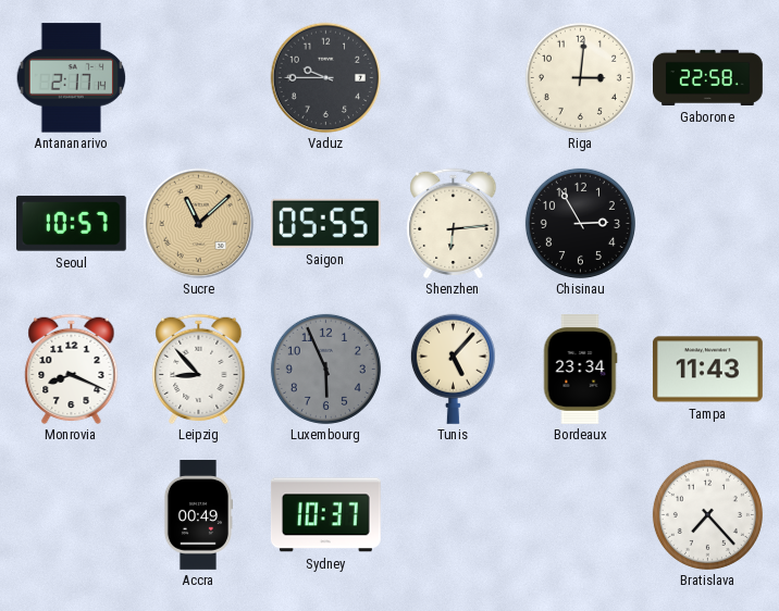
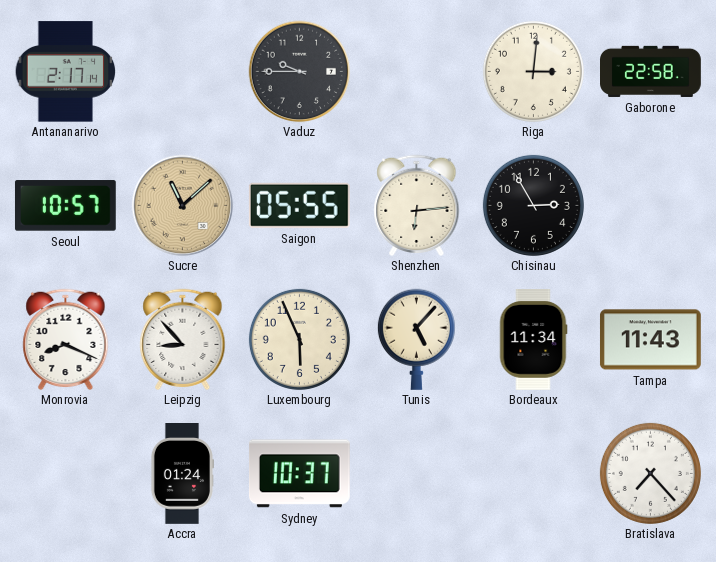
Luxembourg dial: grey -> cream
Bordeaux: 23:34 -> 11:34
Accra: 00:49 -> 01:24
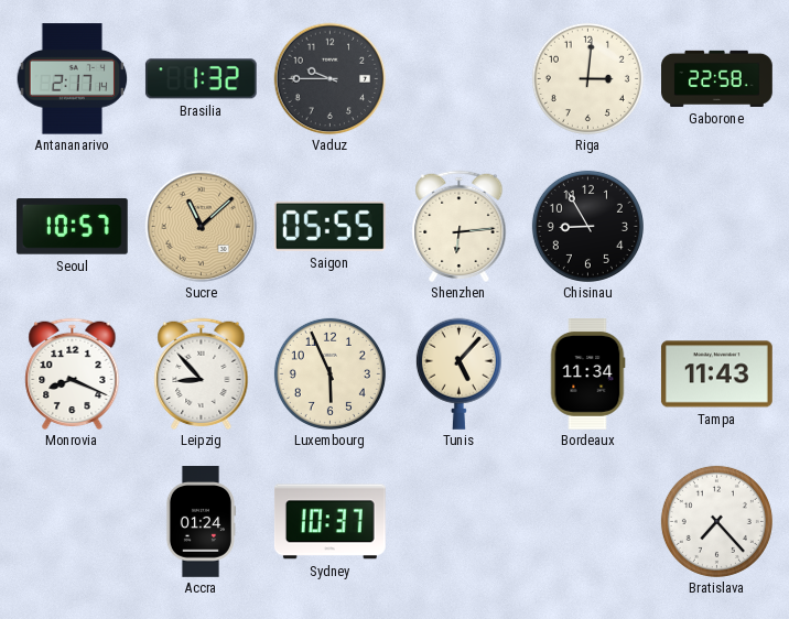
Brasilia: none -> 1:32
Chisinau: 2:55 -> 8:55
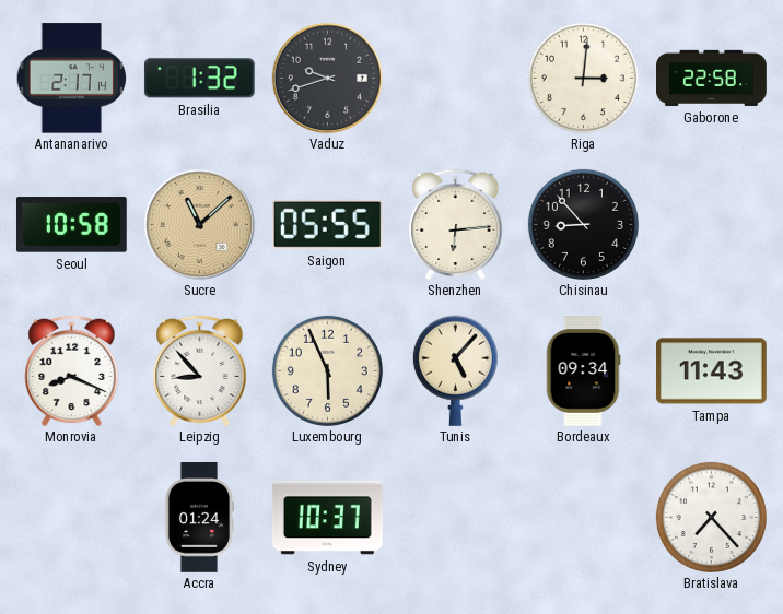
Vaduz: 9:45 -> 9:42
Seoul: 10:57 -> 10:58
Chisinau: 8:55 -> 8:53
Bordeaux: 11:34 -> 09:34
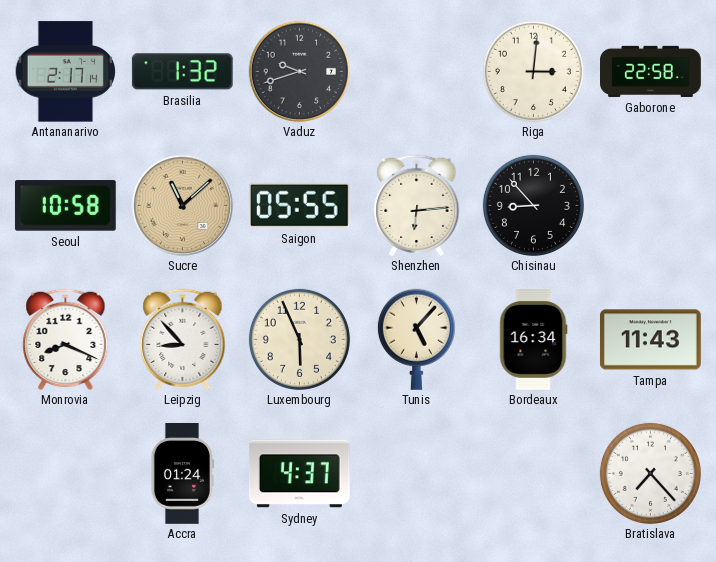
Bordeaux: 09:34 -> 16:34
Sydney: 10:37 -> 4:37
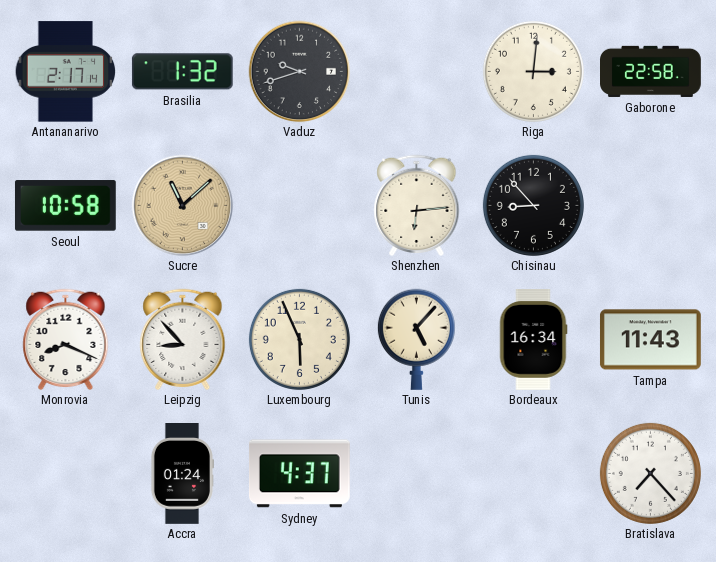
Saigon: 05:55 -> none
